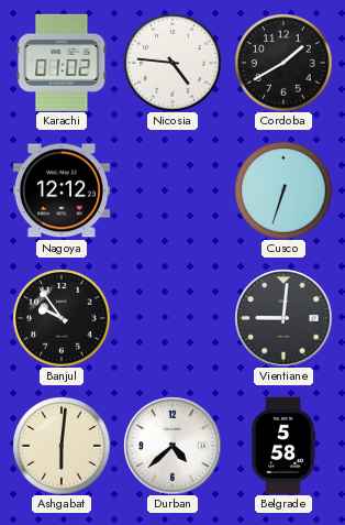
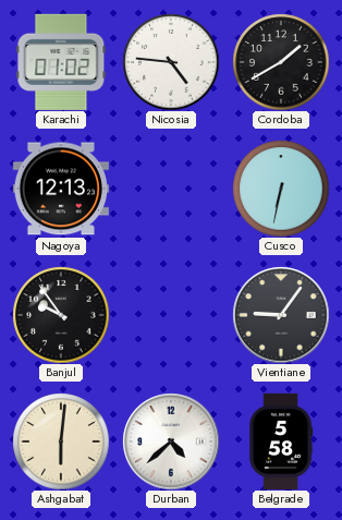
Nagoya: 12:12 -> 12:13
Cusco: 6:33 -> 6:32
Vientiane: 9:01 -> 9:06
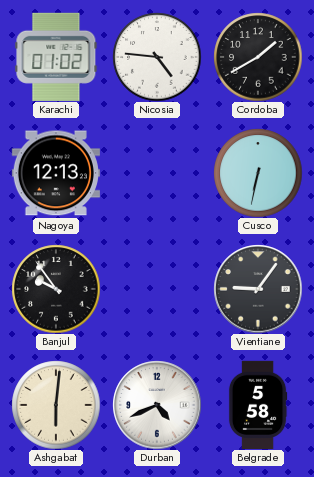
Durban: 4:38 -> 4:41
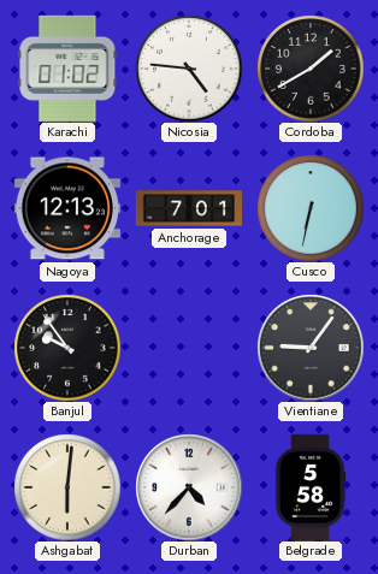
Anchorage: none -> 7:01
Durban: 4:41 -> 4:37
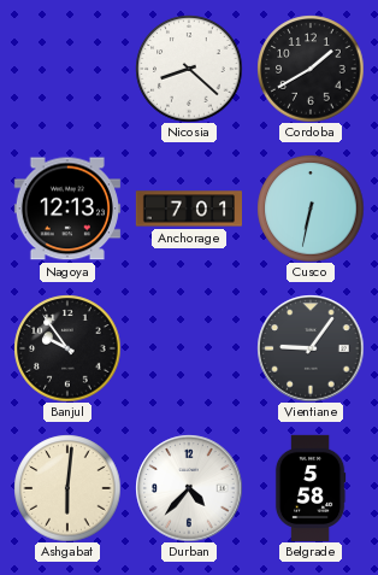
Karachi: 01:02 -> none
Nicosia: 4:46 -> 8:22
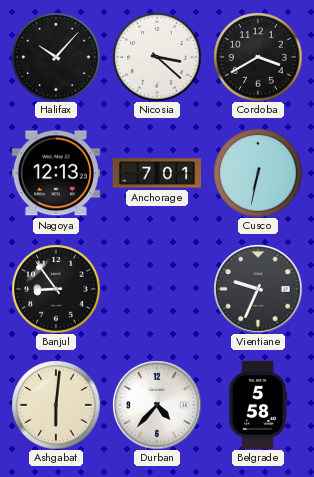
Halifax: none -> 10:07
Nicosia: 8:22 -> 3:22
Cordoba: 1:40 -> 3:40
Banjul: 9:54 -> 8:54
Vientiane: 9:06 -> 9:34
